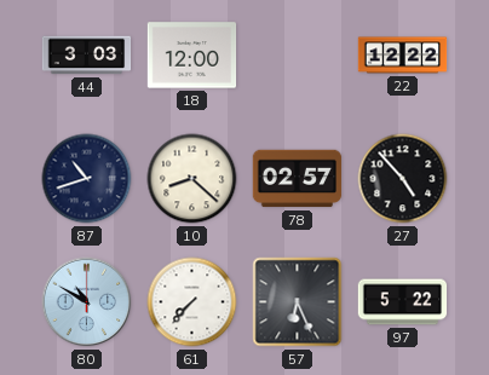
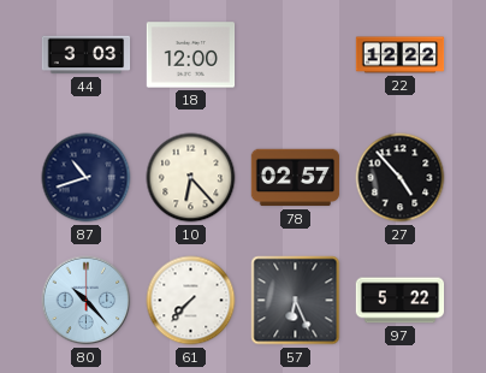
10: 8:22 -> 6:23
80: 10:50 -> 10:23
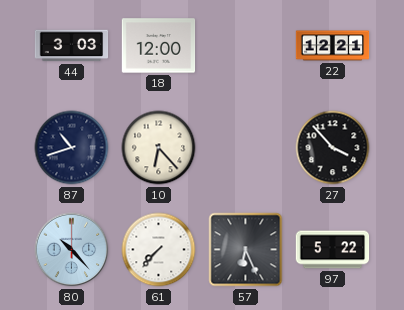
22: 12:22 -> 12:21
78: 02:57 -> none
27: 4:53 -> 3:53
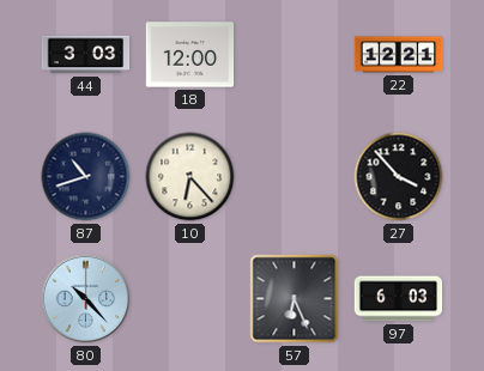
61: 7:37 -> none
97: 5:22 -> 6:03
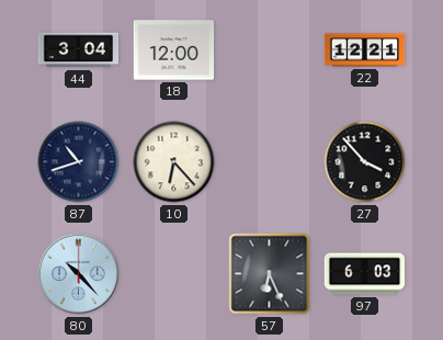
44: 3:03 -> 3:04
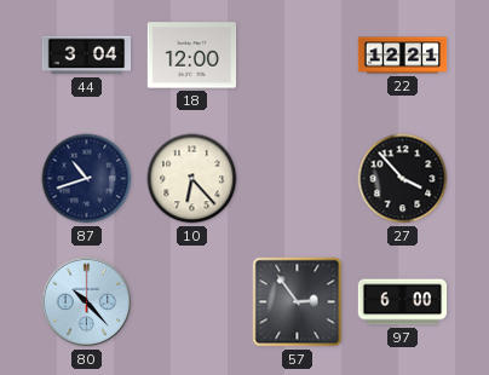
57: 6:26 -> 2:54
97: 6:03 -> 6:00
